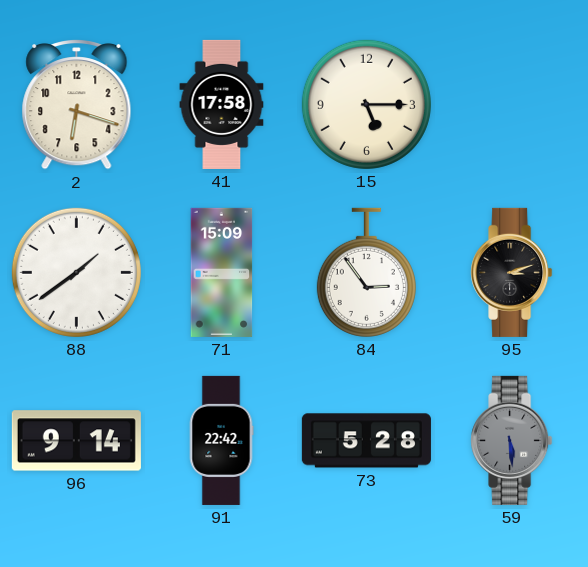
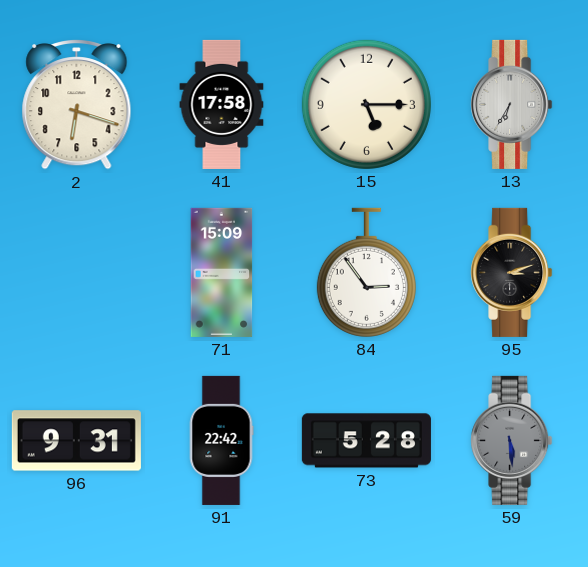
13: none -> 6:35
88: 1:39 -> none
96: 9:14 -> 9:31
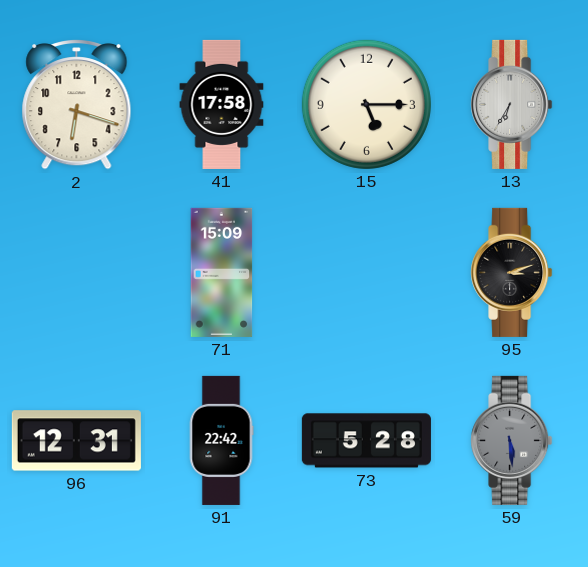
84: 2:54 -> none
96: 9:31 -> 12:31
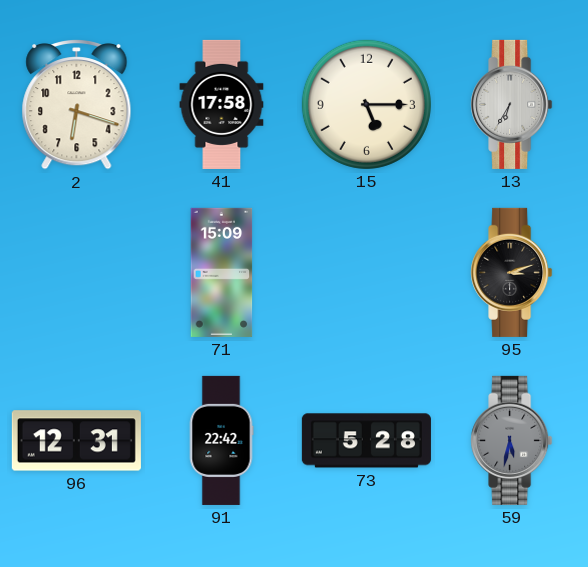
59: 5:29 -> 5:32
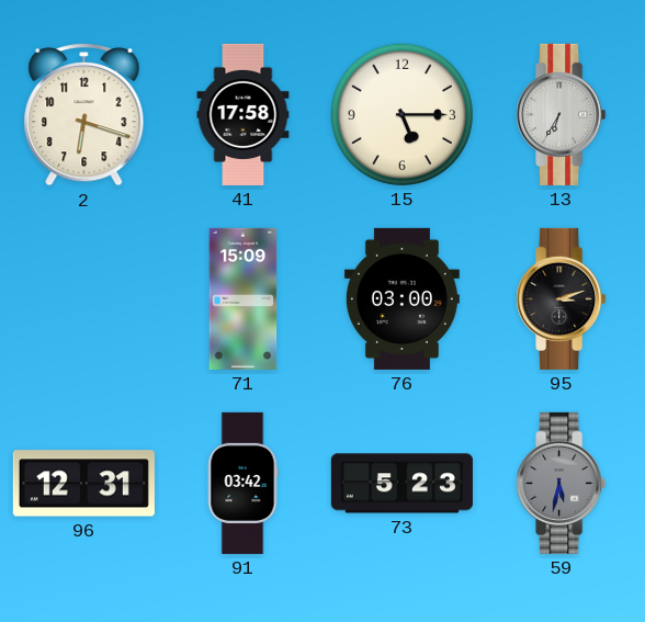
76: none -> 03:00
91: 22:42 -> 03:42
73: 5:28 -> 5:23
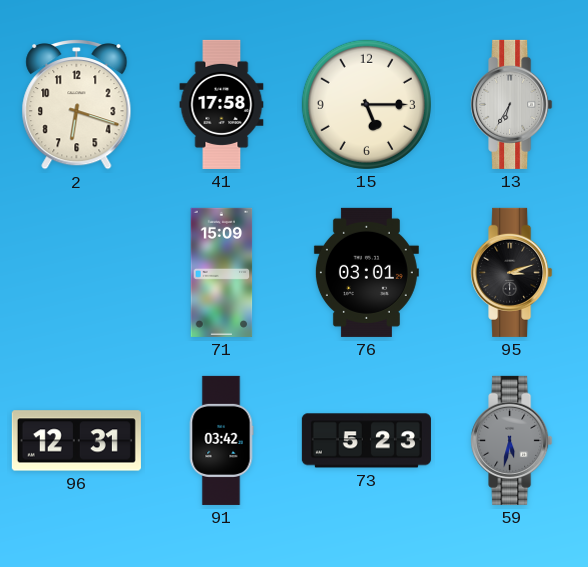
76: 03:00 -> 03:01
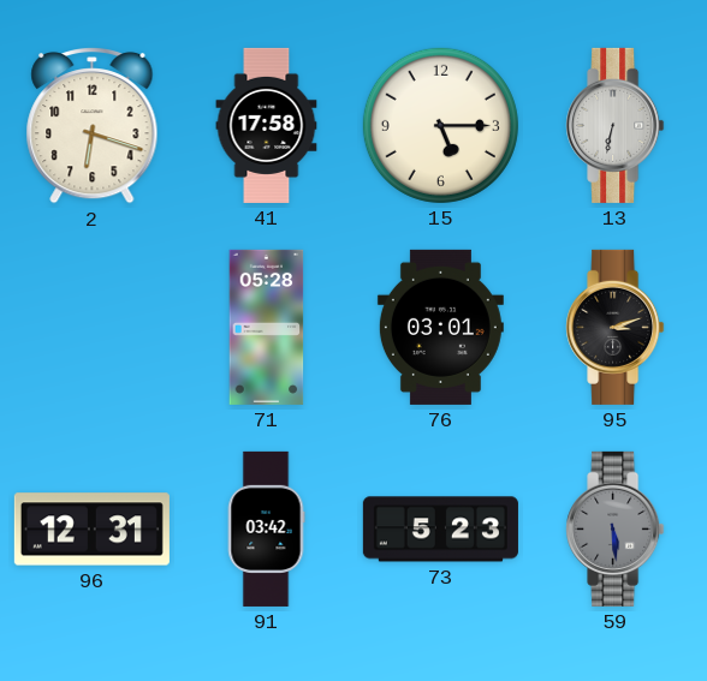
13: 6:35 -> 6:32
71: 15:09 -> 05:28
59: 5:32 -> 5:29
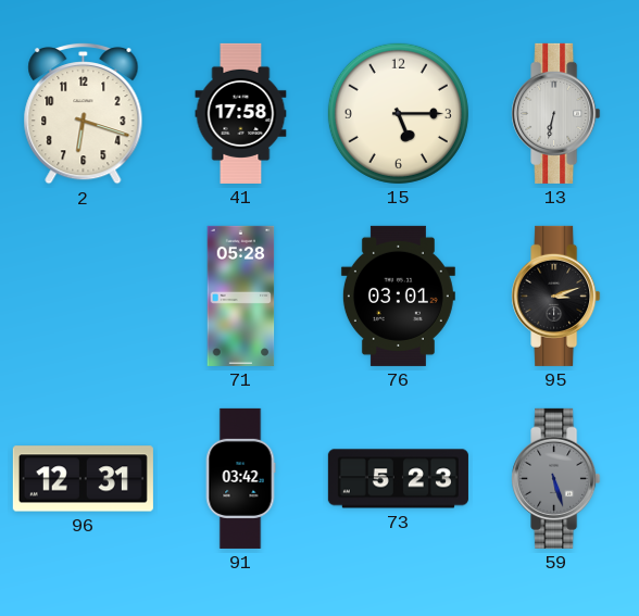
59: 5:29 -> 5:27
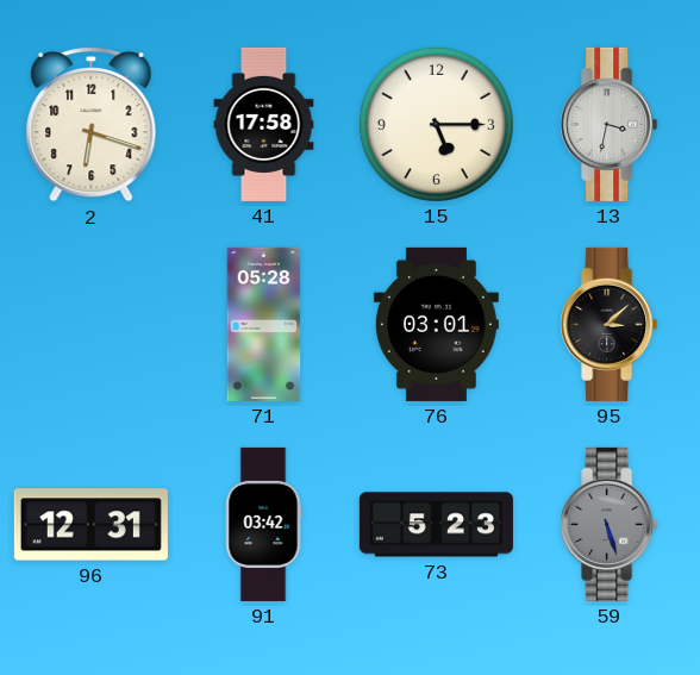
13: 6:32 -> 3:32
95: 3:12 -> 3:08
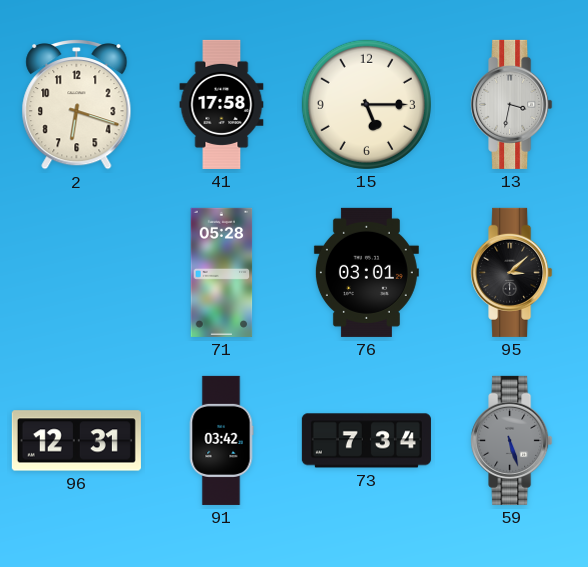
73: 5:23 -> 7:34
